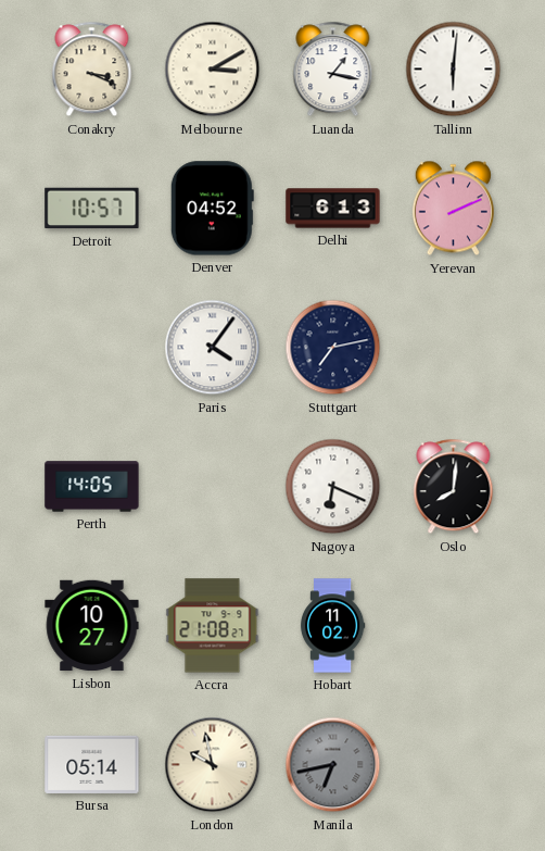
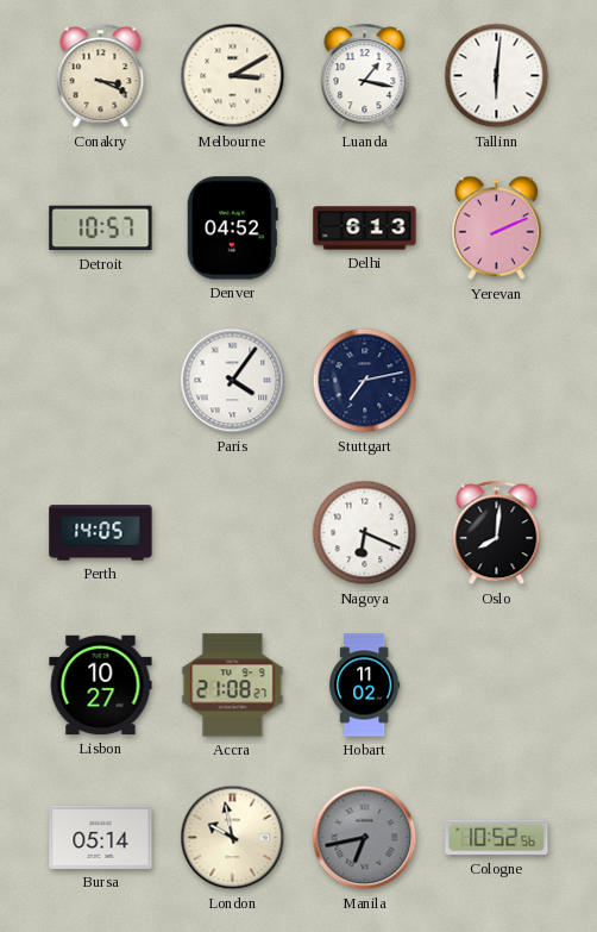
Cologne: none -> 10:52
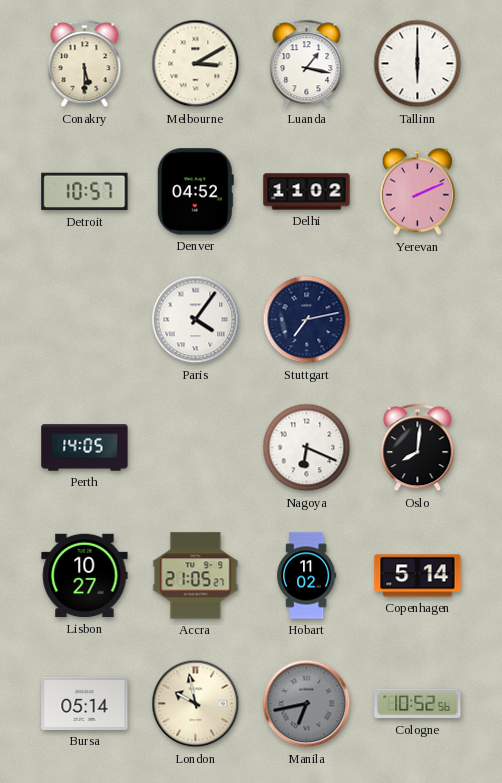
Conakry: 3:19 -> 5:30
Tallinn: 6:01 -> 6:00
Delhi: 6:13 -> 11:02
Accra: 21:08 -> 21:05
Copenhagen: none -> 5:14
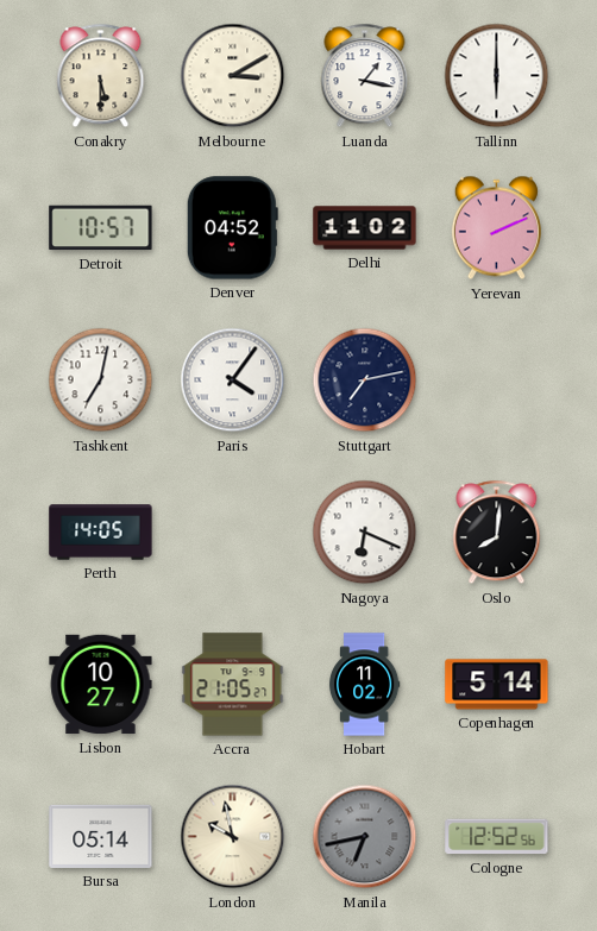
Tashkent: none -> 7:02
Cologne: 10:52 -> 12:52
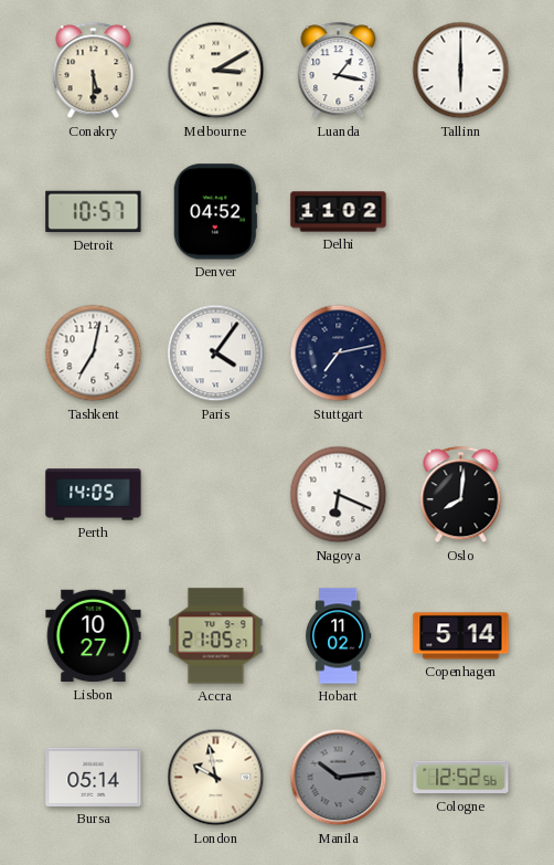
Yerevan: 2:11 -> none
Manila: 6:43 -> 10:14
